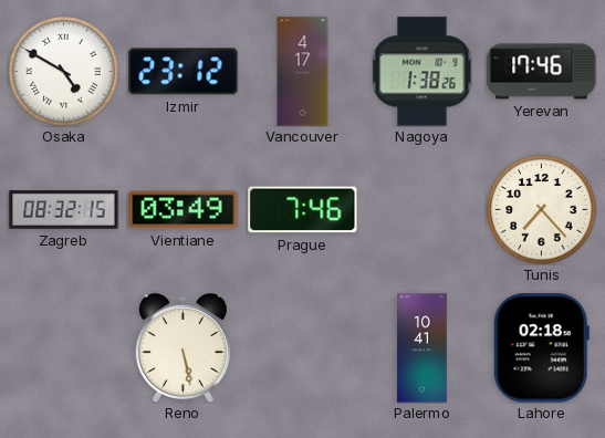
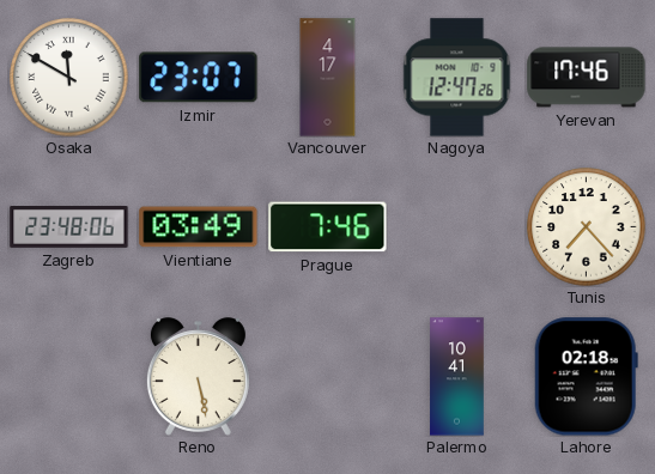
Osaka: 4:50 -> 11:50
Izmir: 23:12 -> 23:07
Nagoya: 1:38 -> 12:47
Zagreb: 08:32 -> 23:48
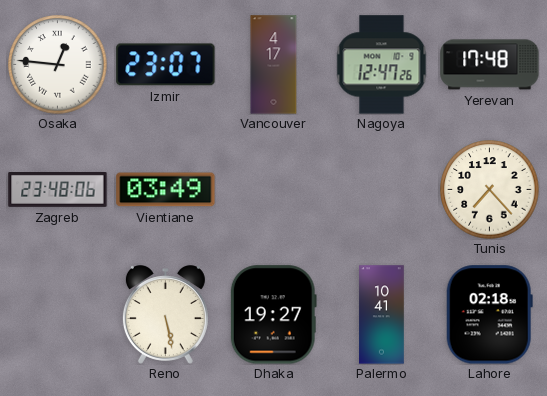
Osaka: 11:50 -> 12:46
Yerevan: 17:46 -> 17:48
Prague: 7:46 -> none
Dhaka: none -> 19:27
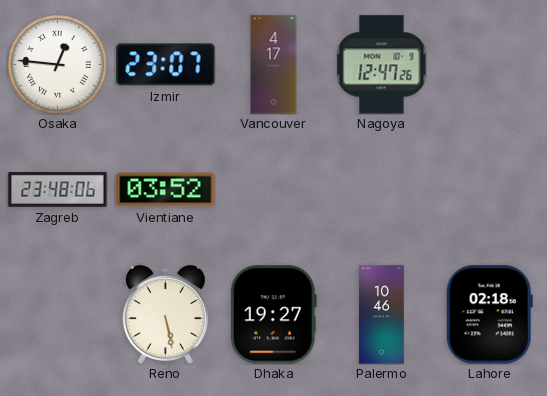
Yerevan: 17:48 -> none
Vientiane: 03:49 -> 03:52
Tunis: 7:23 -> none
Palermo: 10:41 -> 10:46
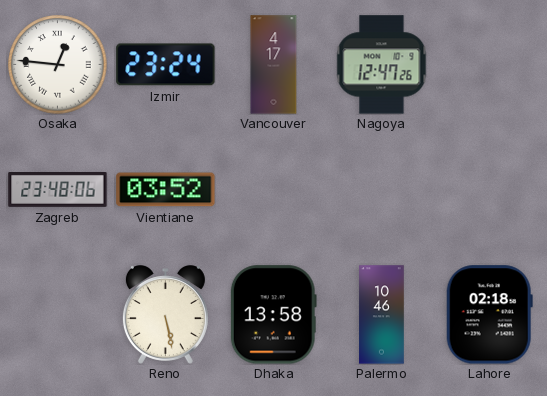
Izmir: 23:07 -> 23:24
Dhaka: 19:27 -> 13:58
